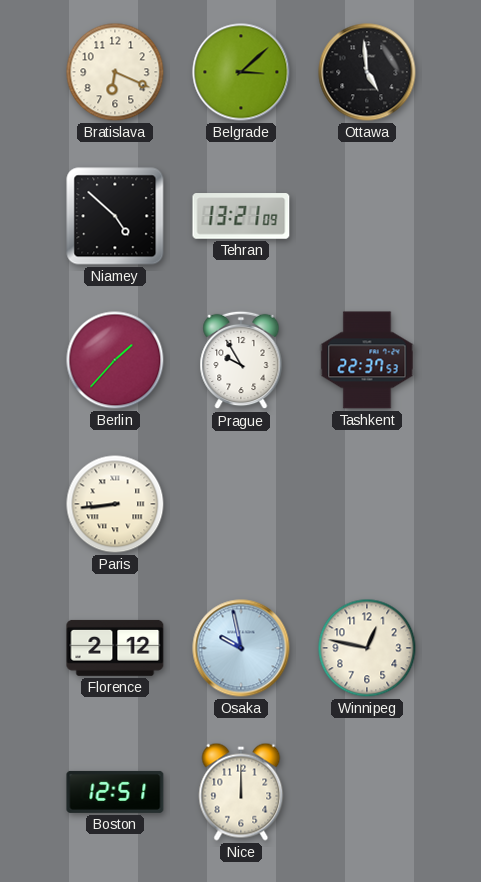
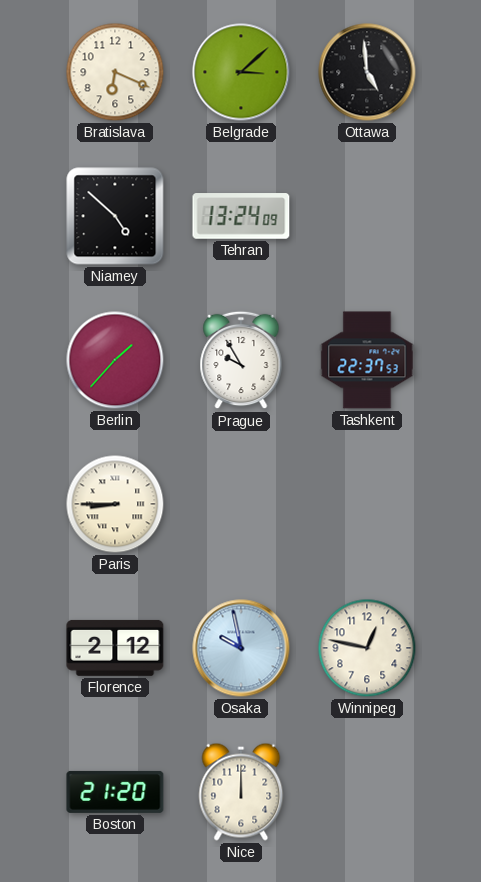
Tehran: 13:21 -> 13:24
Paris: 8:44 -> 8:45
Boston: 12:51 -> 21:20
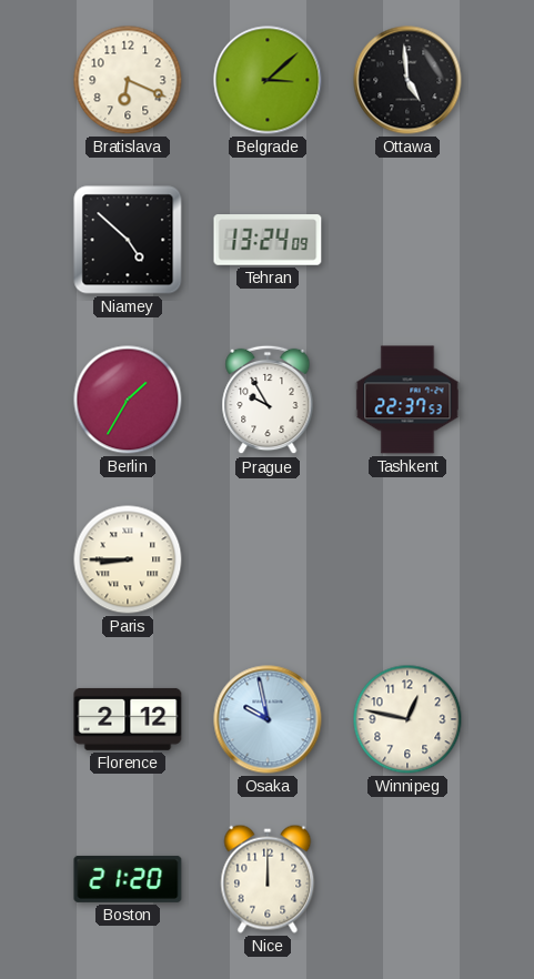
Berlin: 1:37 -> 1:35
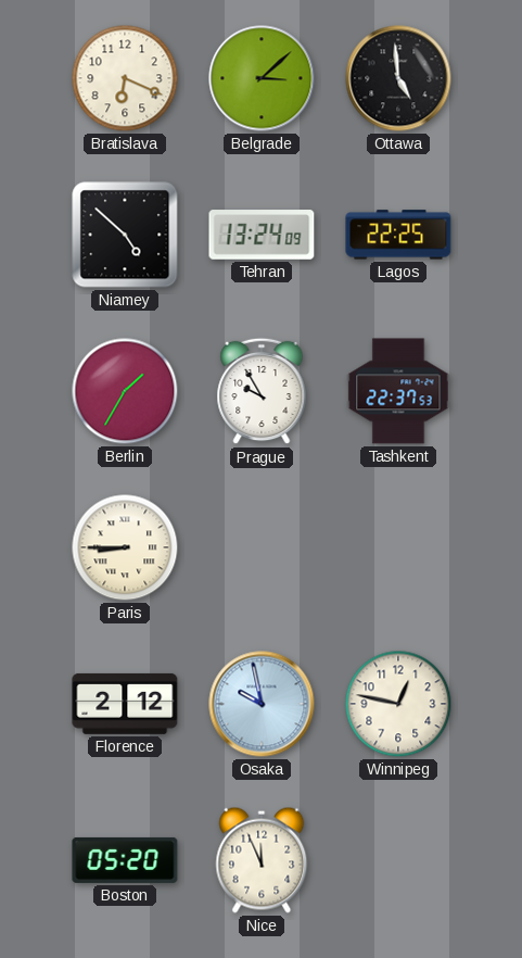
Lagos: none -> 22:25
Boston: 21:20 -> 05:20
Nice: 12:00 -> 11:56
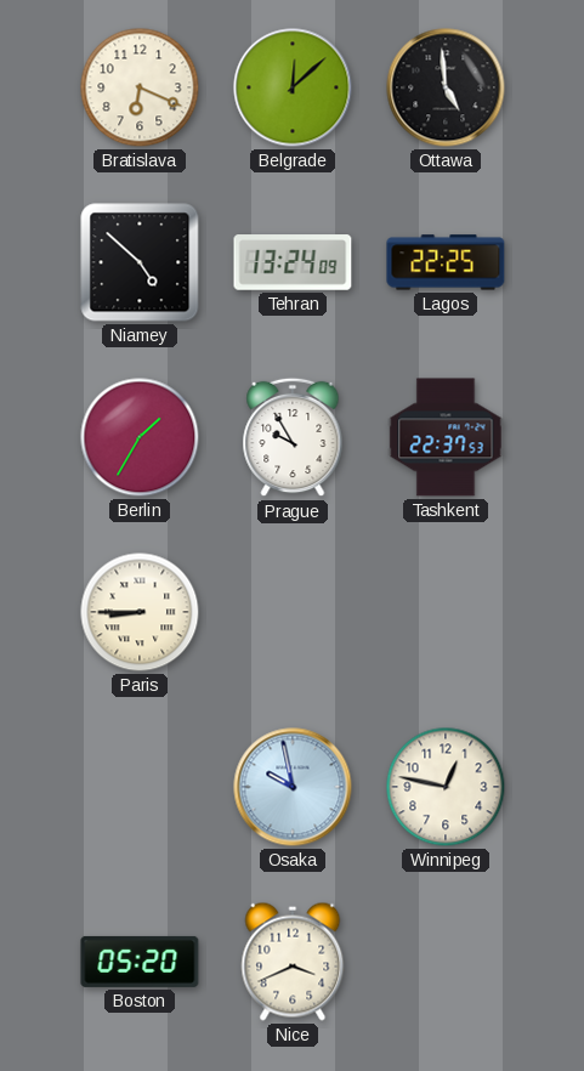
Belgrade: 3:08 -> 12:08
Florence: 2:12 -> none
Nice: 11:56 -> 3:41
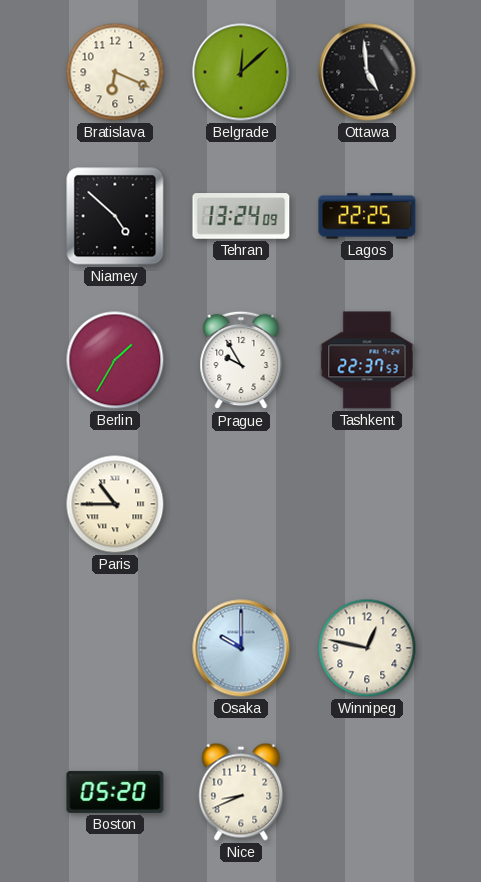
Paris: 8:45 -> 10:45
Osaka: 9:58 -> 10:00
Nice: 3:41 -> 8:41
